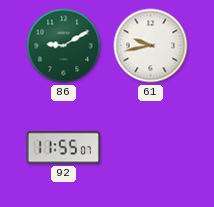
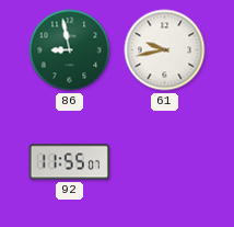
86: 9:10 -> 8:58
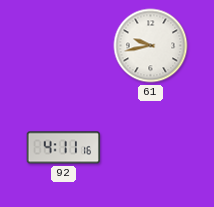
86: 8:58 -> none
92: 11:55 -> 4:11
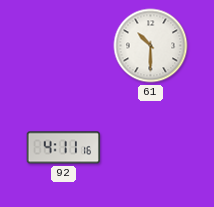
61: 9:43 -> 10:30
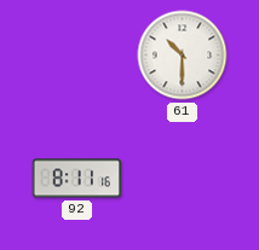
92: 4:11 -> 8:11
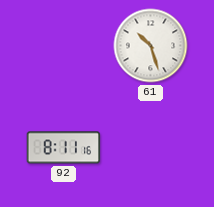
61: 10:30 -> 10:27
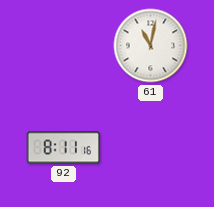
61: 10:27 -> 11:02
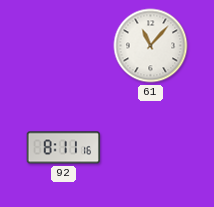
61: 11:02 -> 11:07
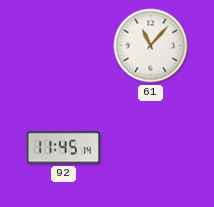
92: 8:11 -> 11:45
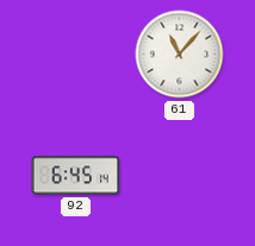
92: 11:45 -> 6:45
